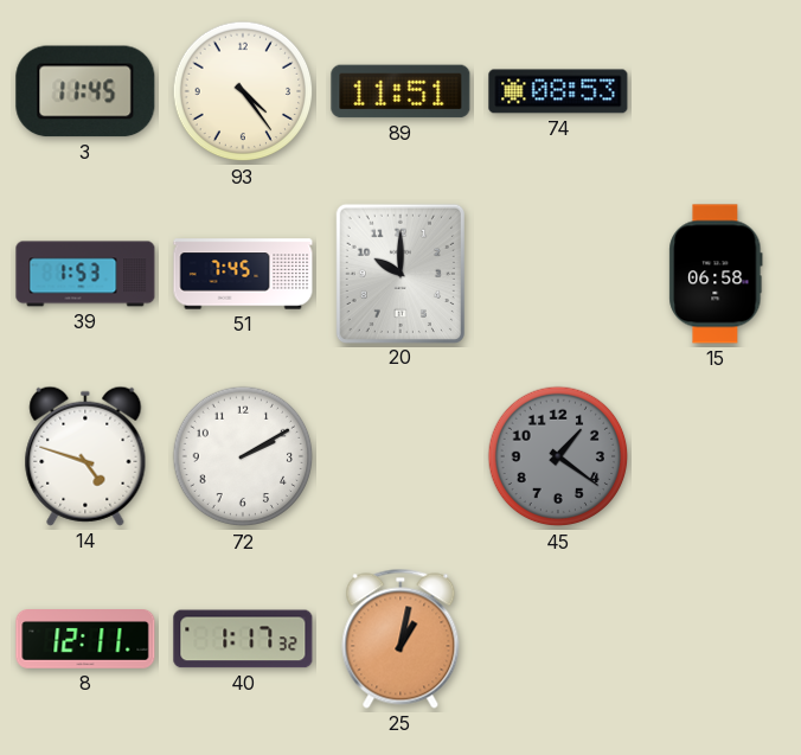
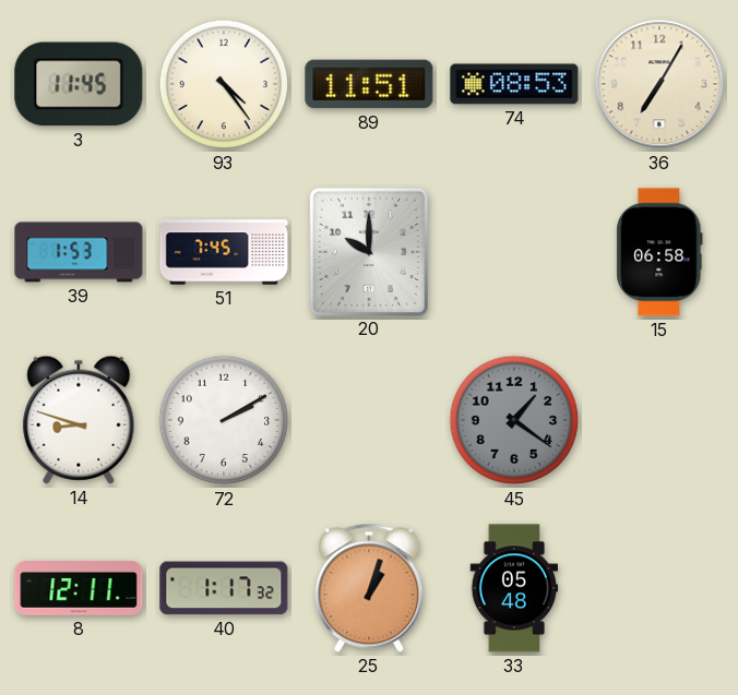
36: none -> 7:05
14: 4:48 -> 8:48
25: 1:02 -> 1:03
33: none -> 05:48
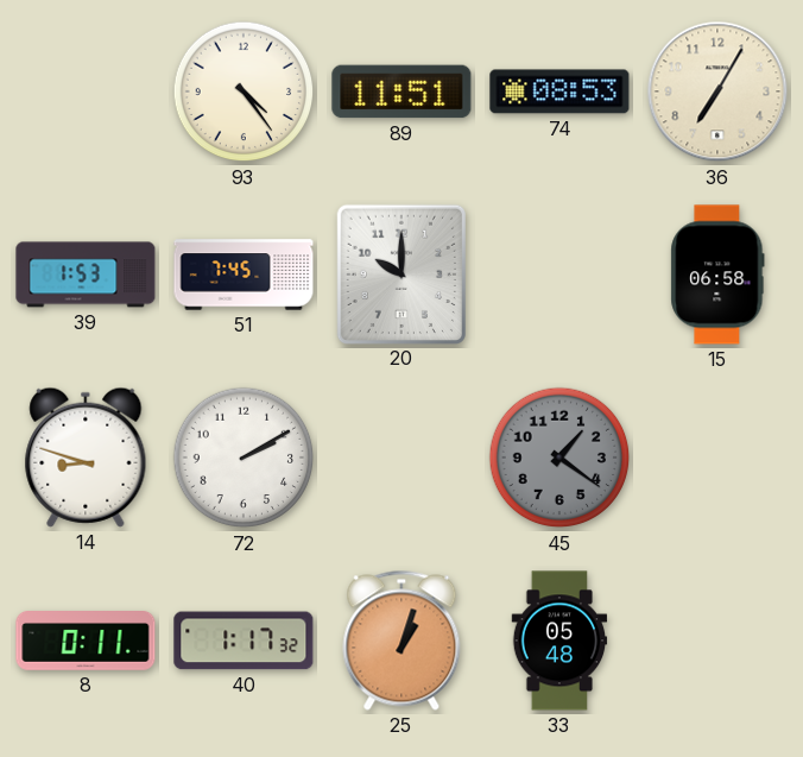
3: 11:45 -> none
8: 12:11 -> 0:11
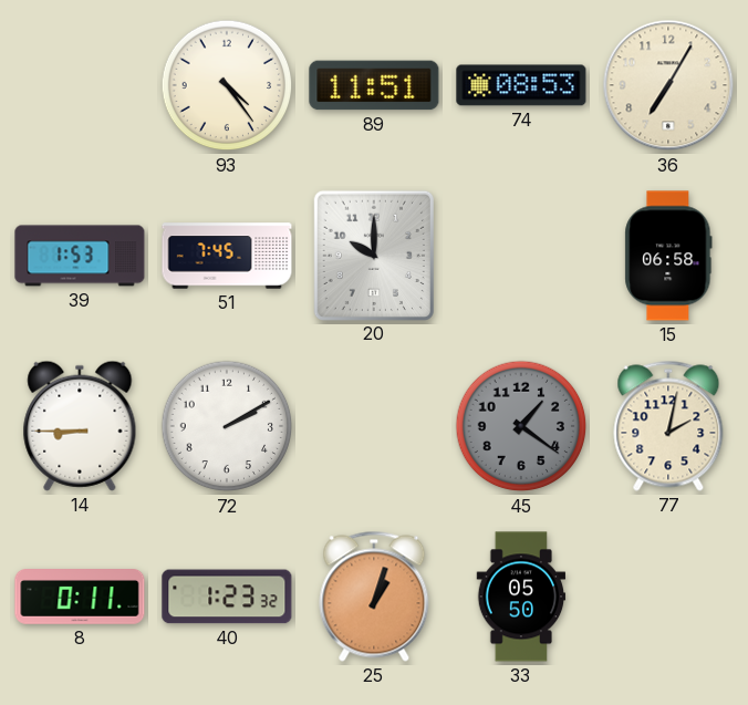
14: 8:48 -> 8:45
77: none -> 2:02
40: 1:17 -> 1:23
33: 05:48 -> 05:50
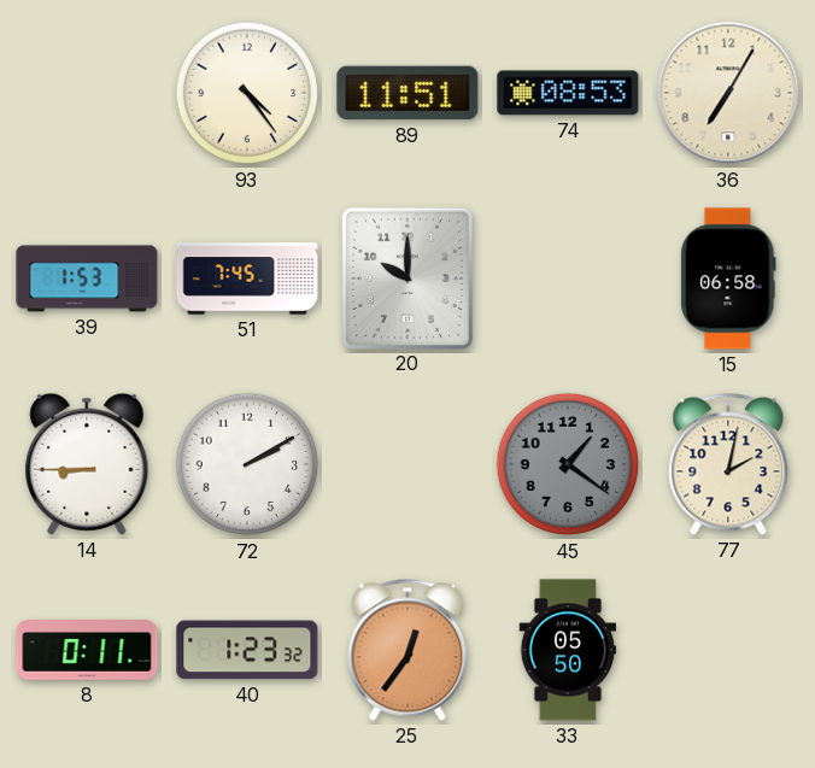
25: 1:03 -> 12:36
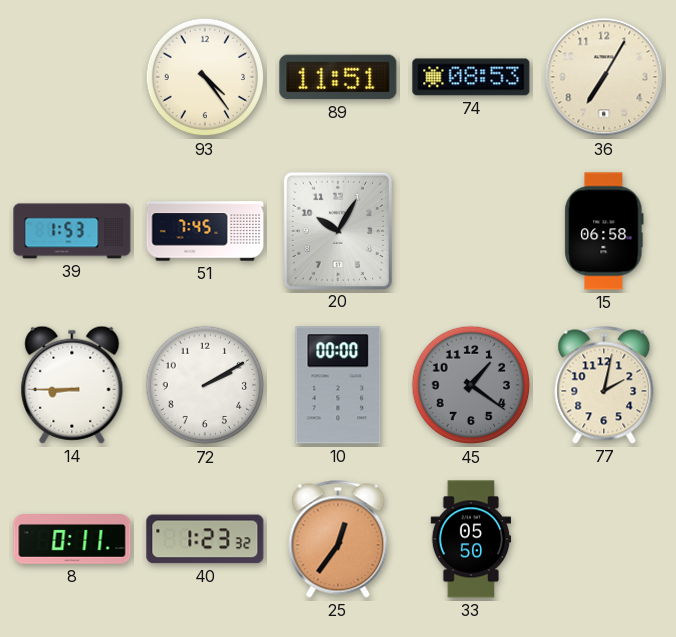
20: 10:00 -> 10:05
10: none -> 00:00
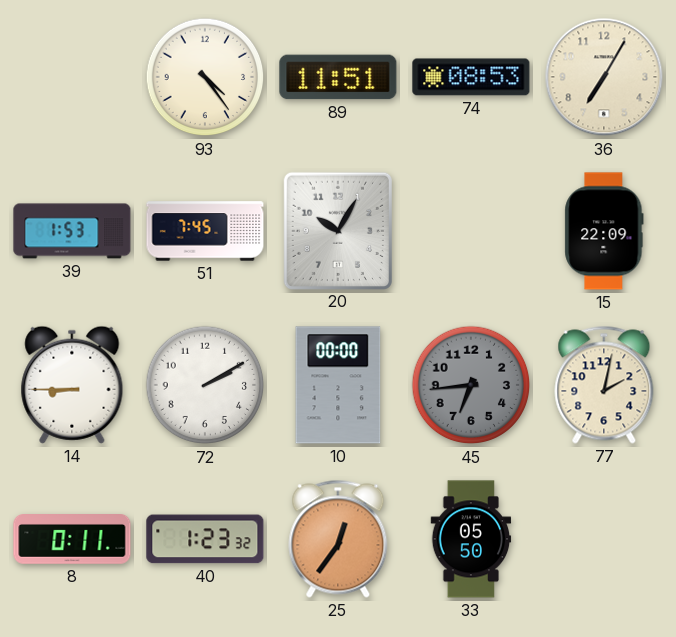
15: 06:58 -> 22:09
45: 1:21 -> 6:44
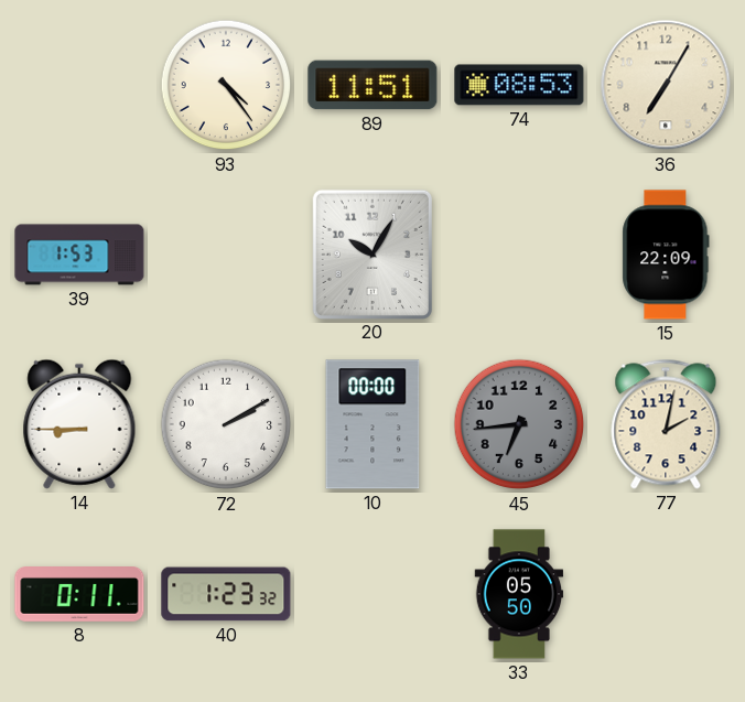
51: 7:45 -> none
25: 12:36 -> none
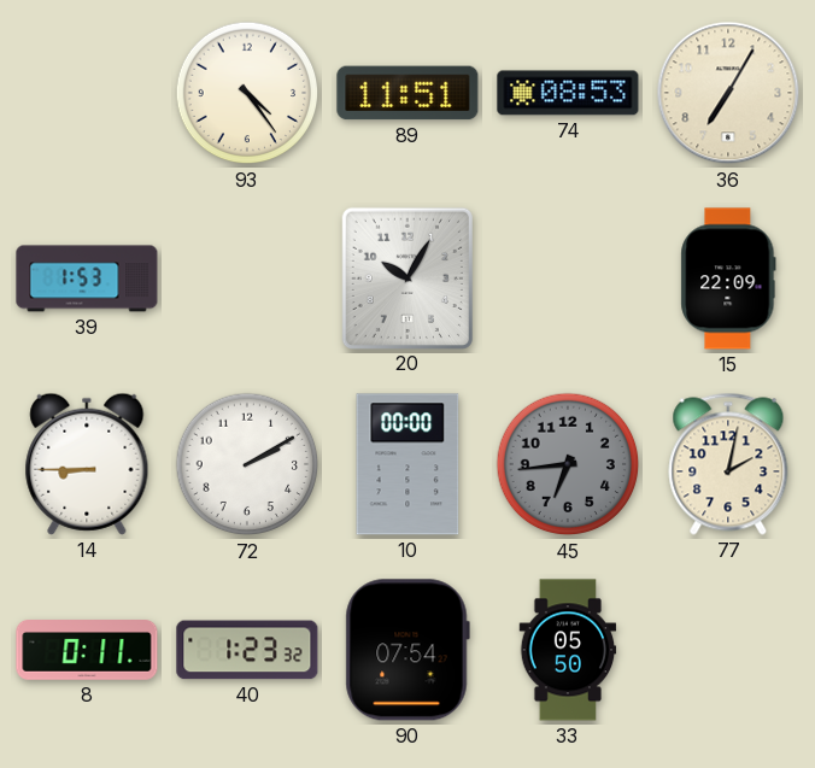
90: none -> 07:54
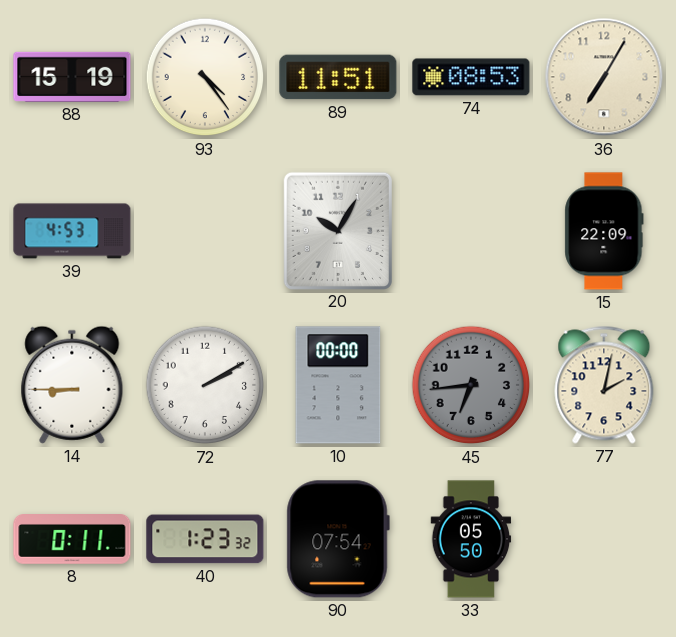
88: none -> 15:19
39: 1:53 -> 4:53
